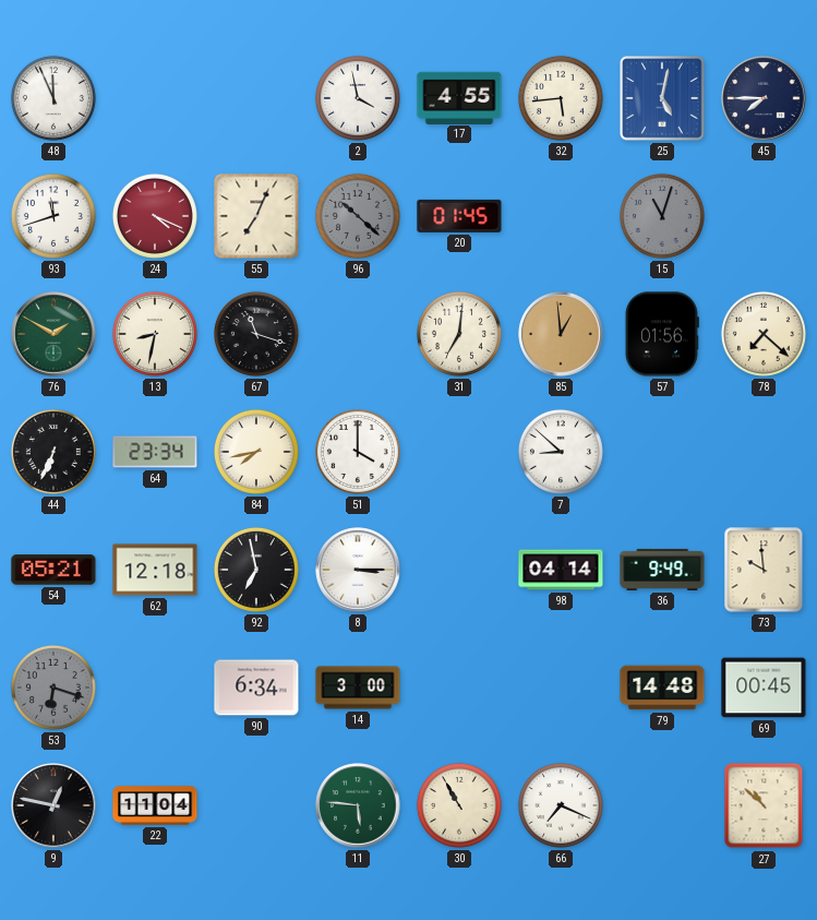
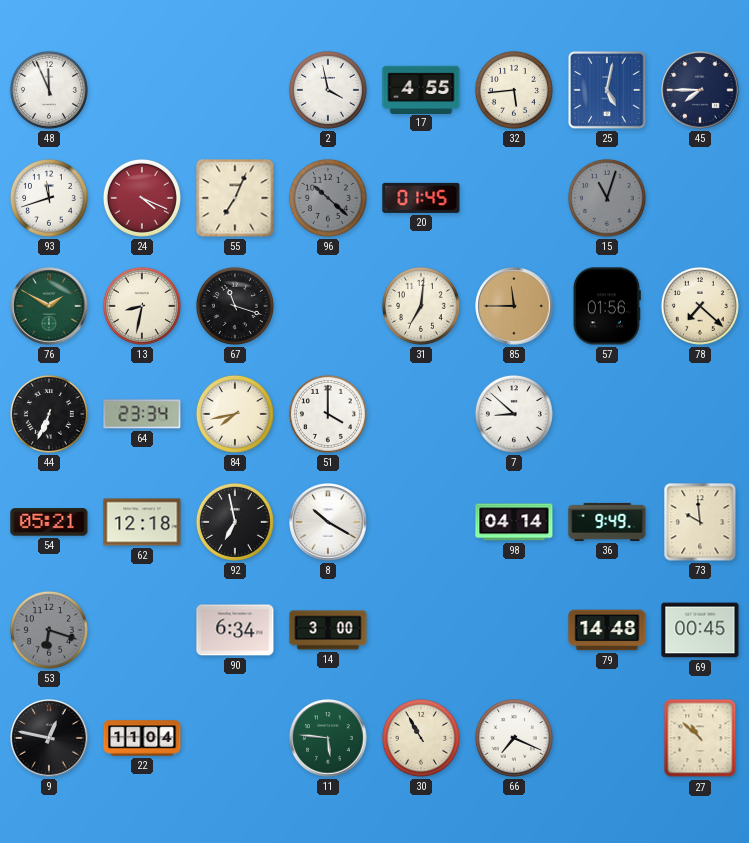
85: 12:59 -> 11:45
8: 3:15 -> 10:20
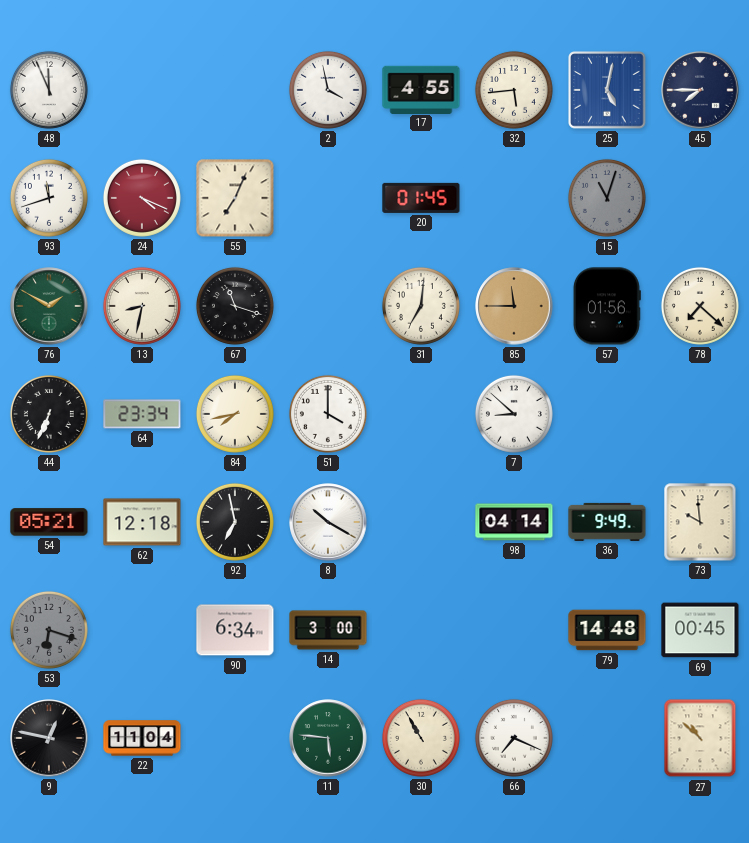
96: 10:22 -> none
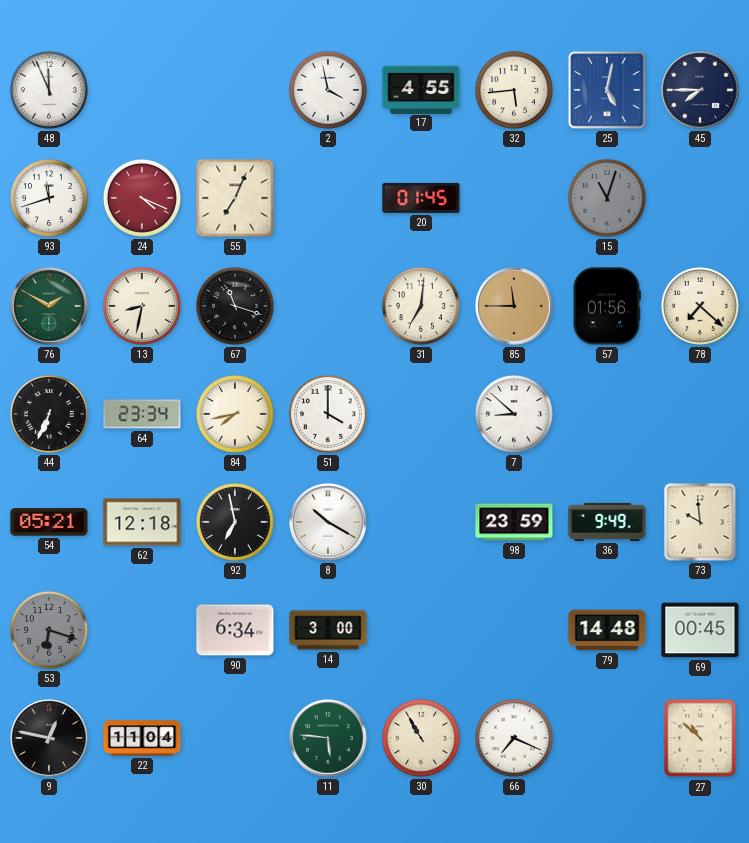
98: 04:14 -> 23:59
